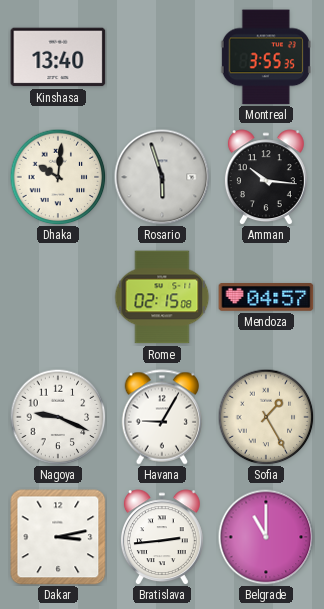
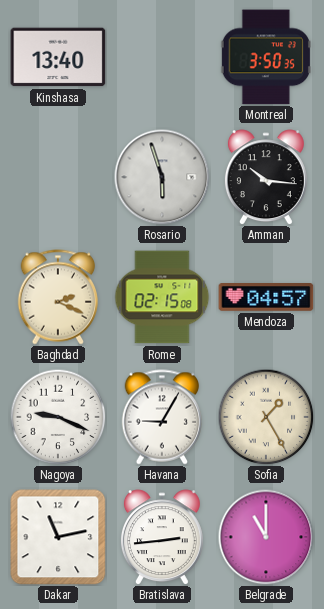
Montreal: 3:55 -> 3:50
Dhaka: 10:01 -> none
Baghdad: none -> 2:19
Dakar: 3:13 -> 11:13
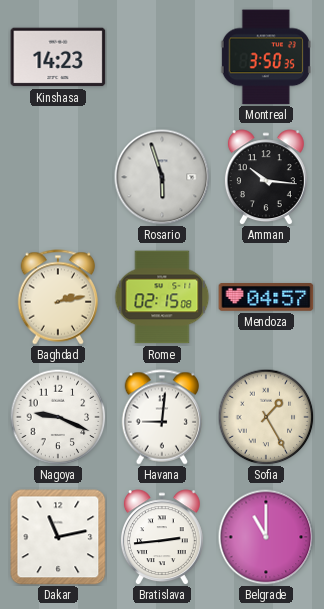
Kinshasa: 13:40 -> 14:23
Baghdad: 2:19 -> 2:13
Havana: 9:05 -> 9:01
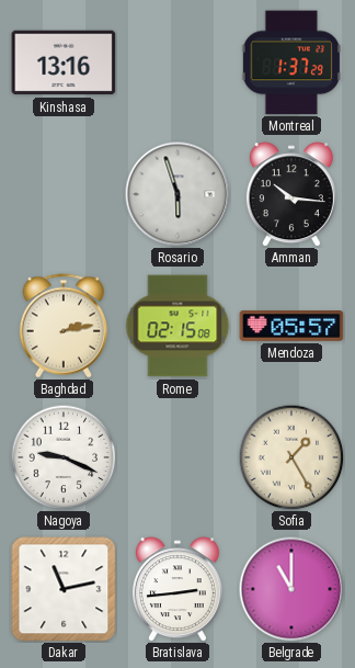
Kinshasa: 14:23 -> 13:16
Montreal: 3:50 -> 1:37
Mendoza: 04:57 -> 05:57
Havana: 9:01 -> none
